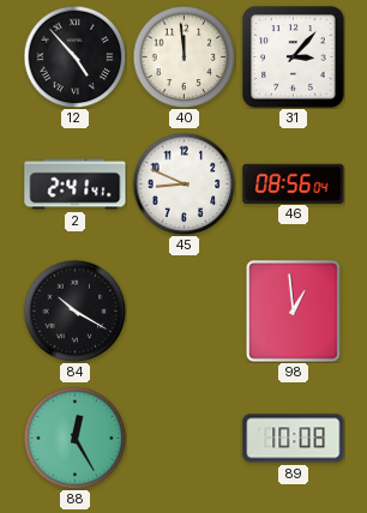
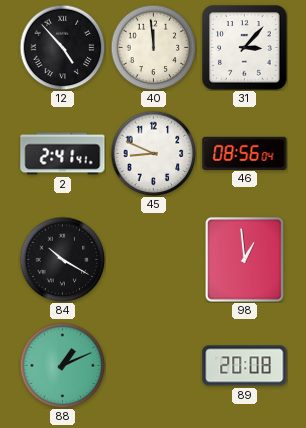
88: 12:25 -> 1:11
89: 10:08 -> 20:08
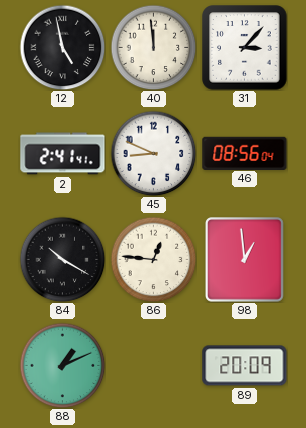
12: 4:53 -> 4:58
86: none -> 12:46
89: 20:08 -> 20:09
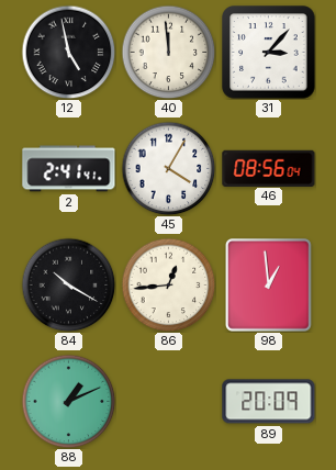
45: 8:49 -> 4:05
86: 12:46 -> 12:44
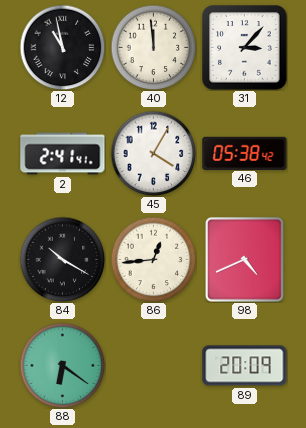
12: 4:58 -> 10:58
46: 08:56 -> 05:38
98: 12:59 -> 4:41
88: 1:11 -> 6:21
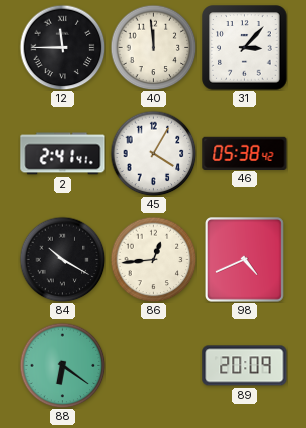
12: 10:58 -> 11:45
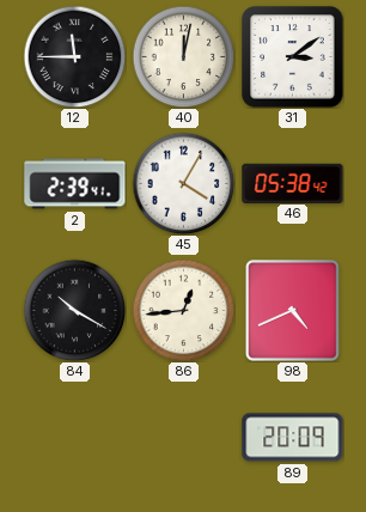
40: 11:59 -> 12:02
31: 3:07 -> 3:09
2: 2:41 -> 2:39
88: 6:21 -> none
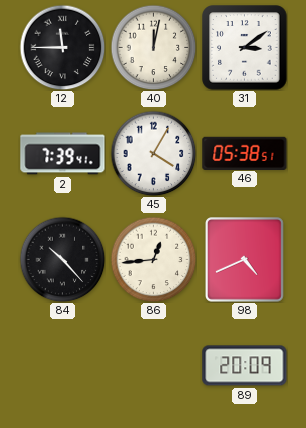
2: 2:39 -> 7:39
46: 05:38:42 -> 05:38:51
84: 10:20 -> 10:23
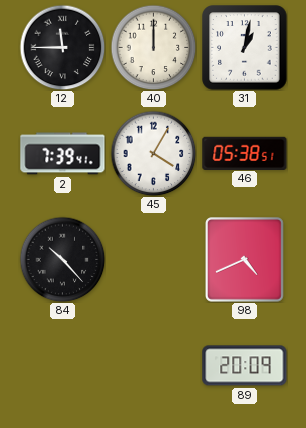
40: 12:02 -> 12:00
31: 3:09 -> 1:02
86: 12:44 -> none
